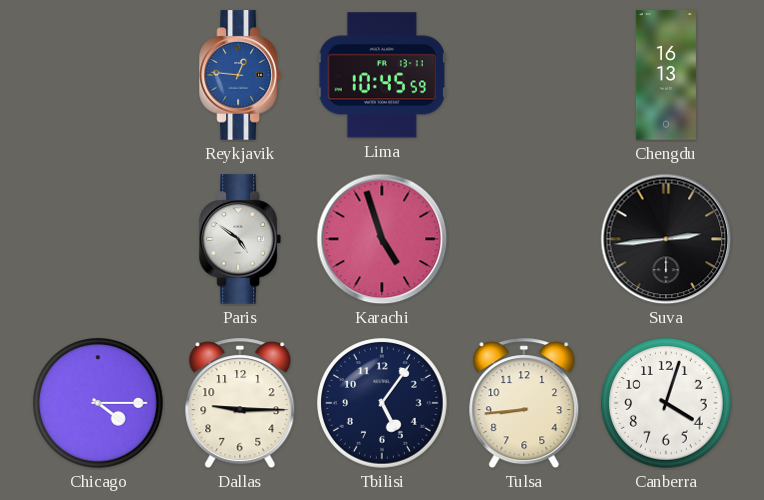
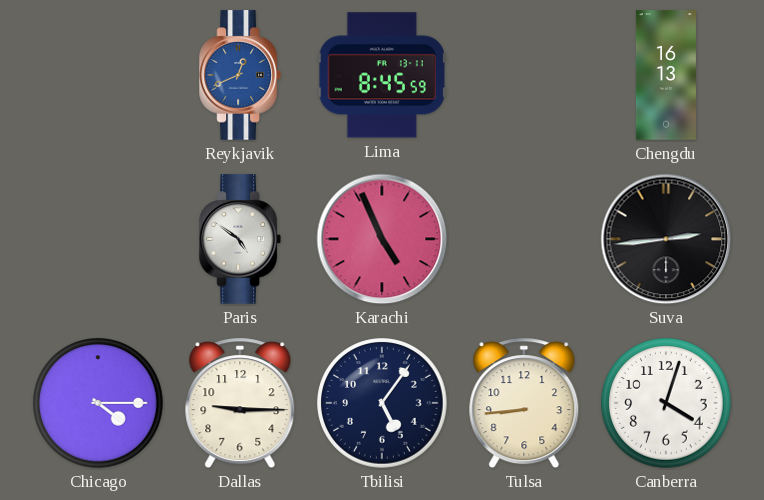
Reykjavik: 12:46 -> 12:41
Lima: 10:45 -> 8:45
Karachi: 4:57 -> 4:56
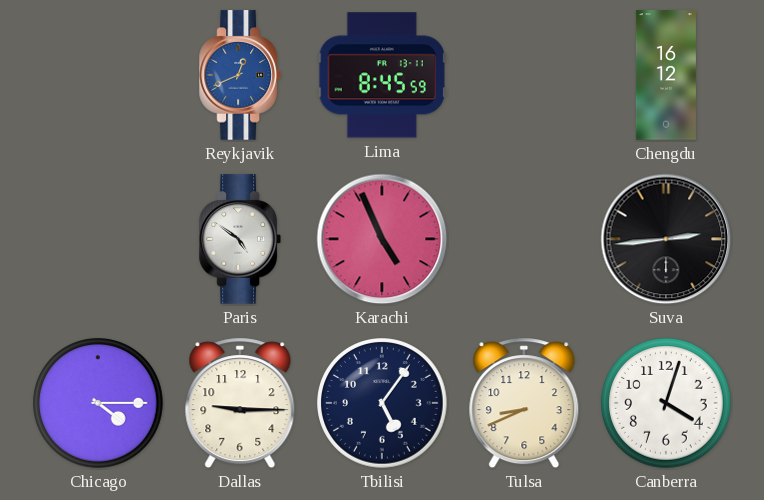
Chengdu: 16:13 -> 16:12
Tulsa: 8:44 -> 8:41
